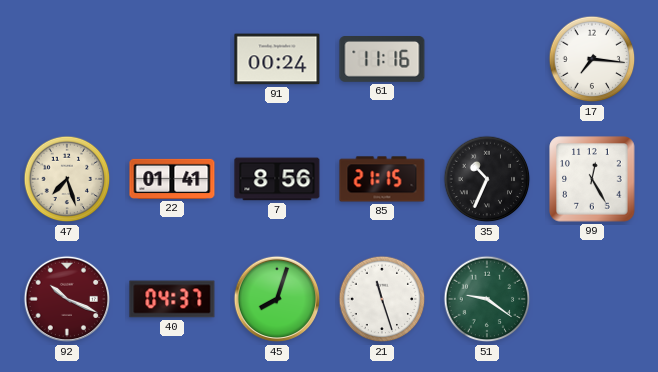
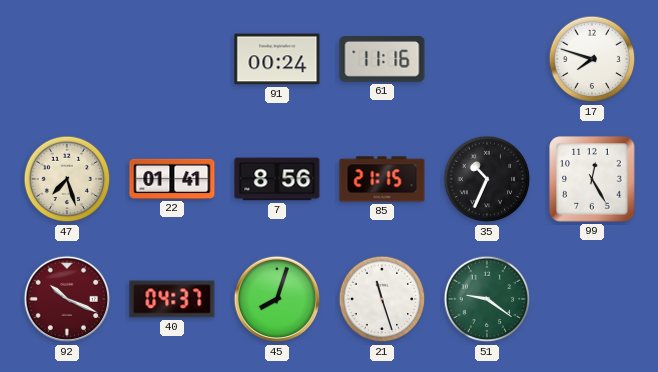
17: 7:16 -> 7:48
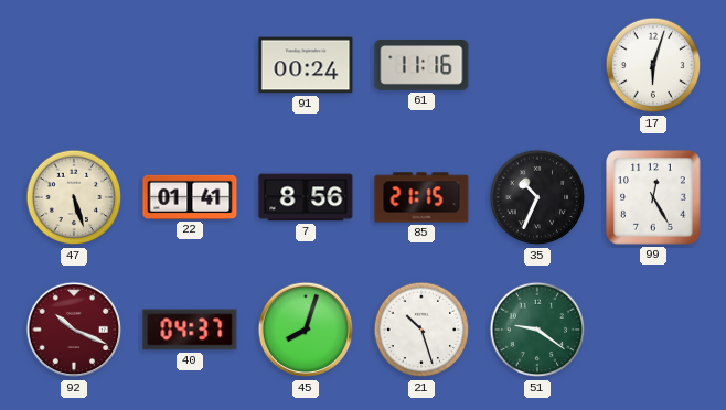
17: 7:48 -> 6:03
47: 7:27 -> 5:27
21: 11:27 -> 10:27
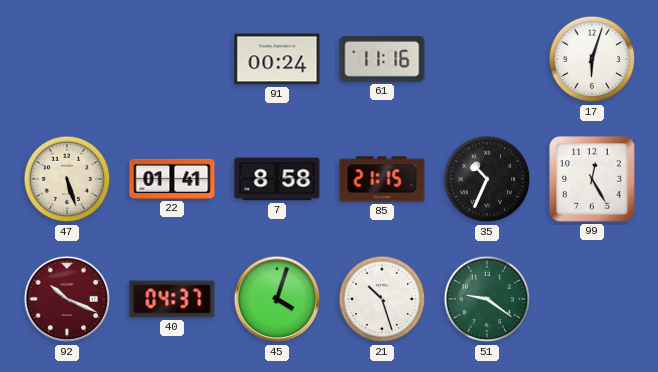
7: 8:56 -> 8:58
45: 8:03 -> 4:03
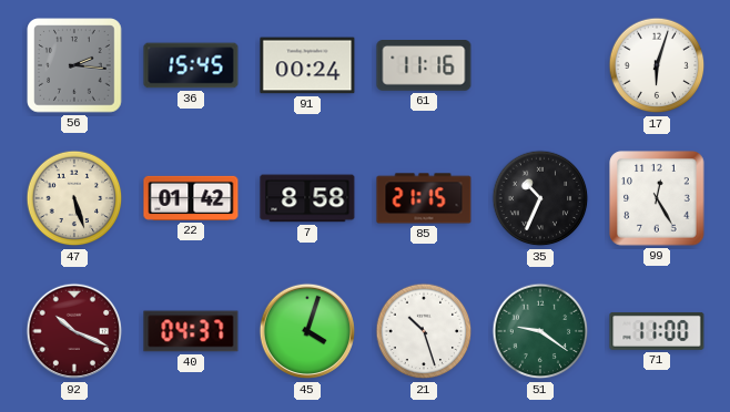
56: none -> 2:16
36: none -> 15:45
22: 01:41 -> 01:42
71: none -> 11:00
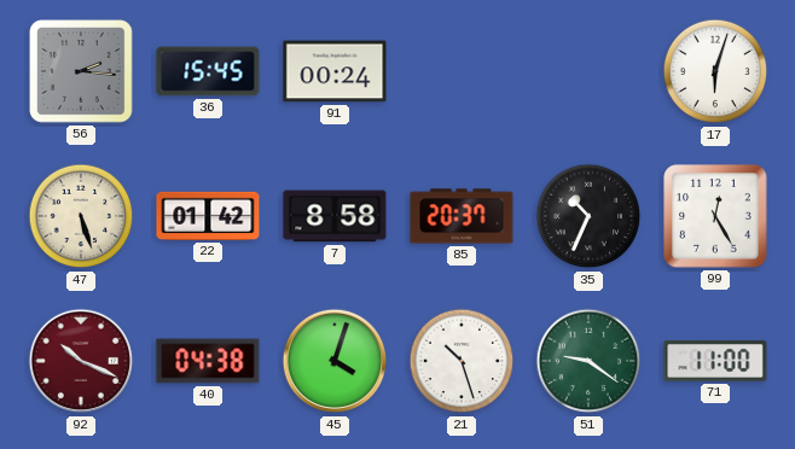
61: 11:16 -> none
85: 21:15 -> 20:37
40: 04:37 -> 04:38
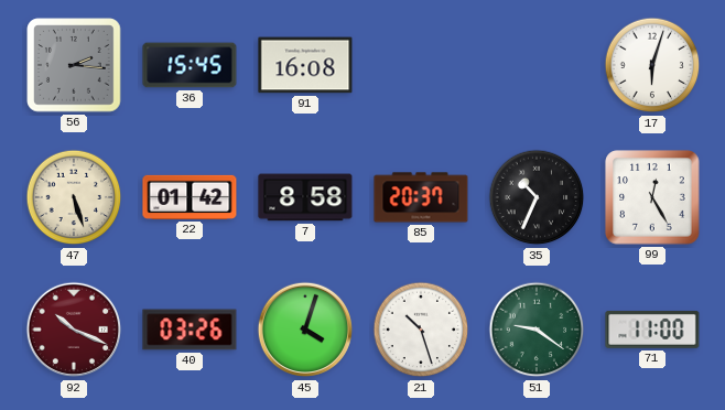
91: 00:24 -> 16:08
40: 04:38 -> 03:26
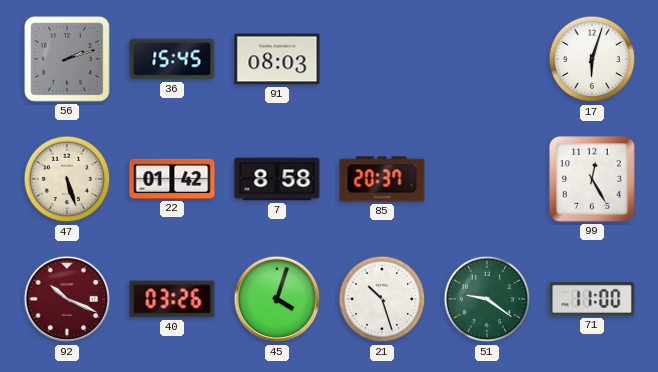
56: 2:16 -> 2:12
91: 16:08 -> 08:03
35: 10:34 -> none
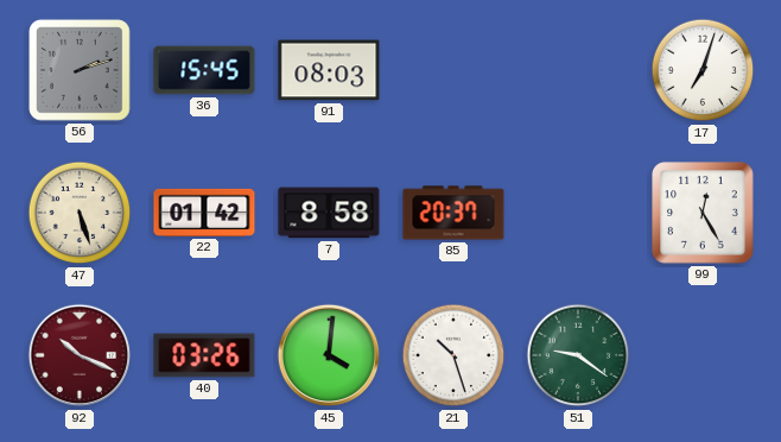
17: 6:03 -> 7:03
45: 4:03 -> 4:01
71: 11:00 -> none
